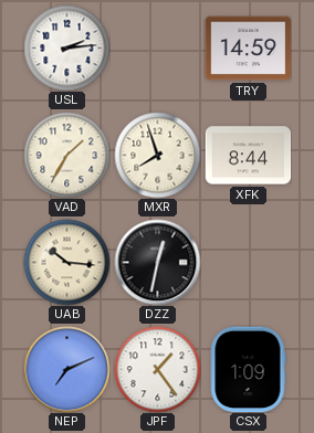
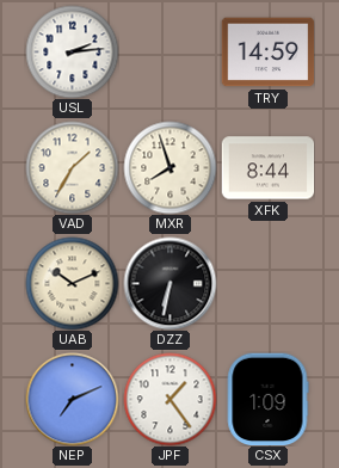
UAB: 10:16 -> 10:11
DZZ: 12:32 -> 6:32
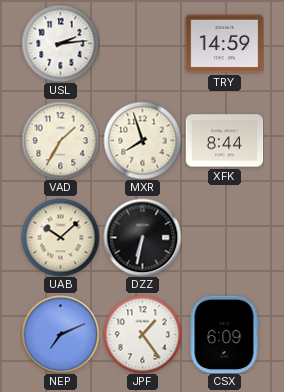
UAB: 10:11 -> 10:08
CSX: 1:09 -> 6:09
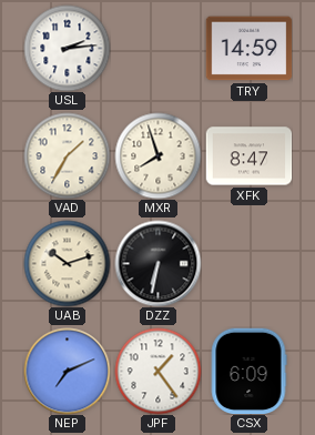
XFK: 8:44 -> 8:47
UAB: 10:08 -> 10:12
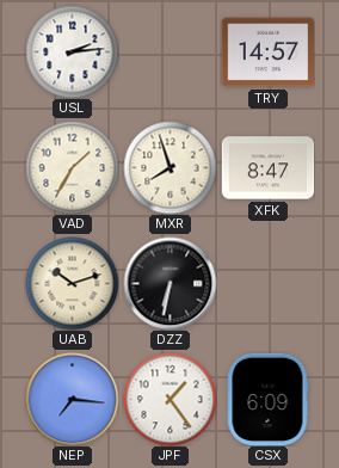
TRY: 14:59 -> 14:57
NEP: 7:11 -> 7:16
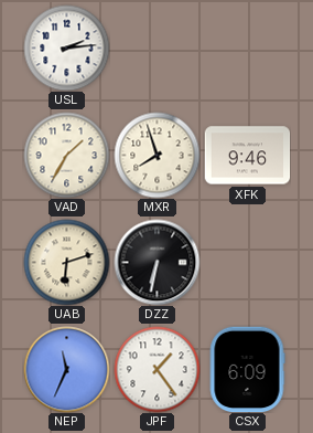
TRY: 14:57 -> none
XFK: 8:47 -> 9:46
UAB: 10:12 -> 6:12
NEP: 7:16 -> 11:34
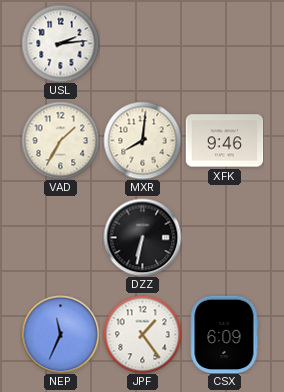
MXR: 7:57 -> 8:01
UAB: 6:12 -> none
